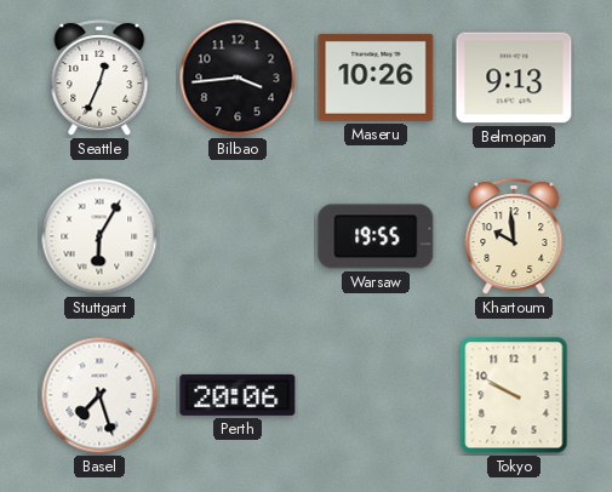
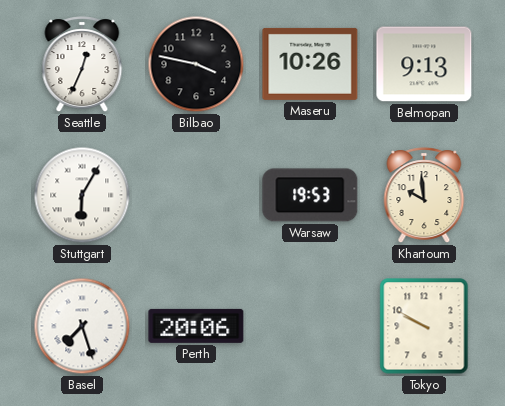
Bilbao: 3:44 -> 3:47
Warsaw: 19:55 -> 19:53
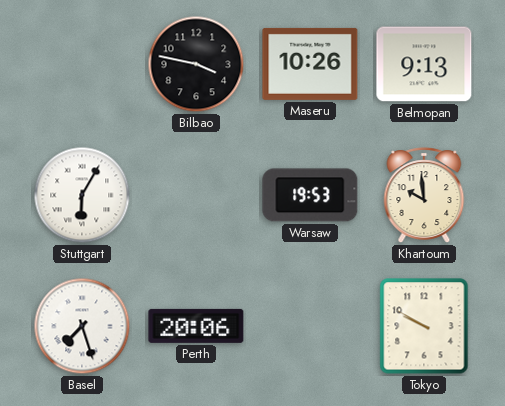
Seattle: 12:34 -> none
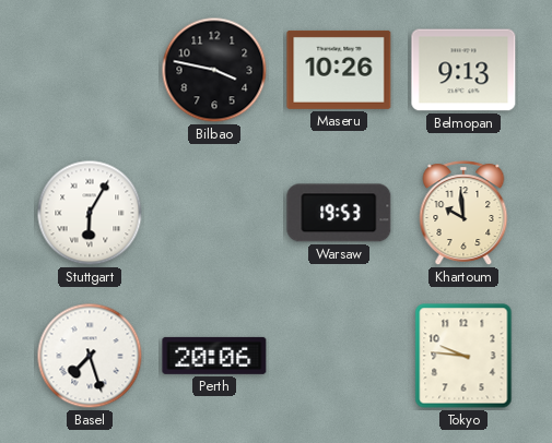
Tokyo: 9:50 -> 9:46
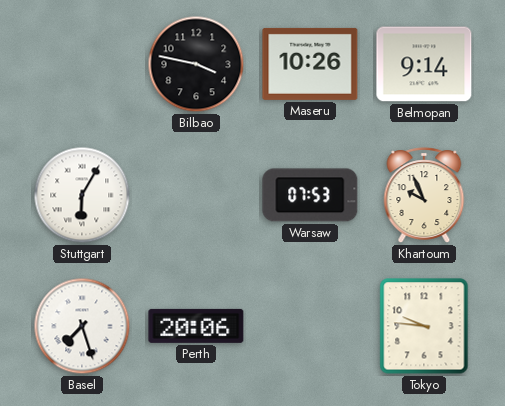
Belmopan: 9:13 -> 9:14
Warsaw: 19:53 -> 07:53
Khartoum: 9:59 -> 9:56
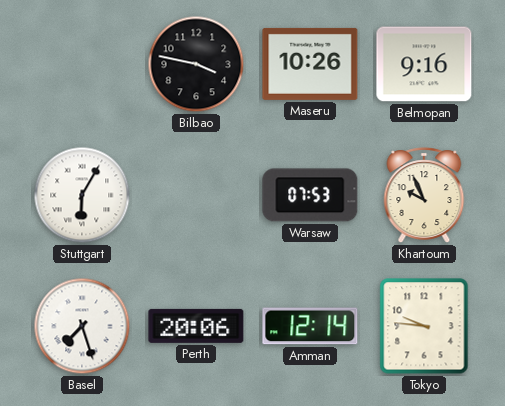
Belmopan: 9:14 -> 9:16
Amman: none -> 12:14
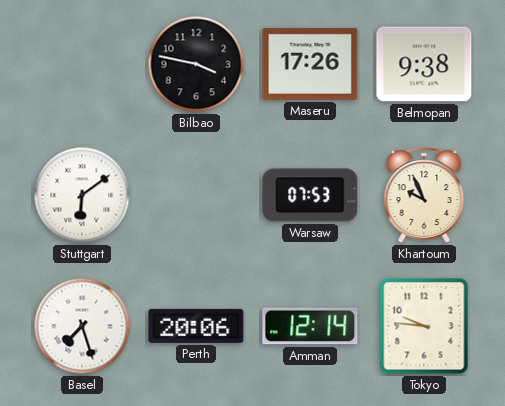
Maseru: 10:26 -> 17:26
Belmopan: 9:16 -> 9:38
Stuttgart: 6:05 -> 6:09
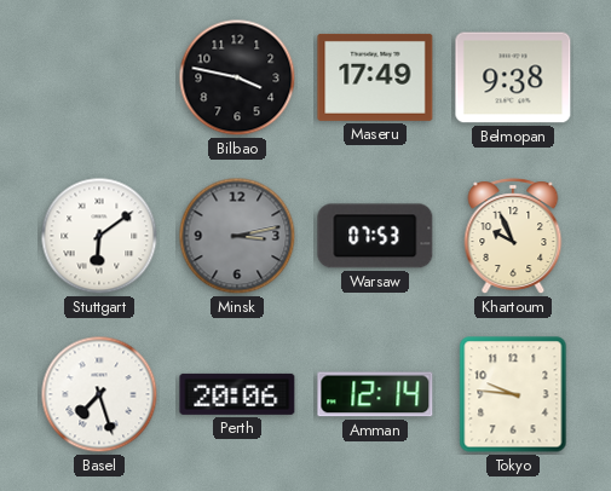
Maseru: 17:26 -> 17:49
Minsk: none -> 3:13
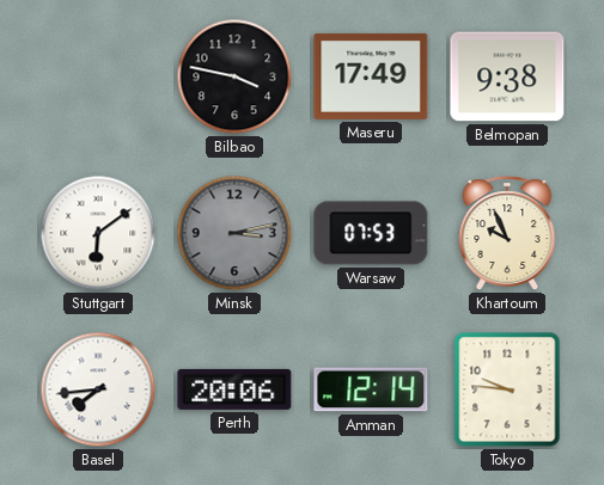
Basel: 7:27 -> 7:44
